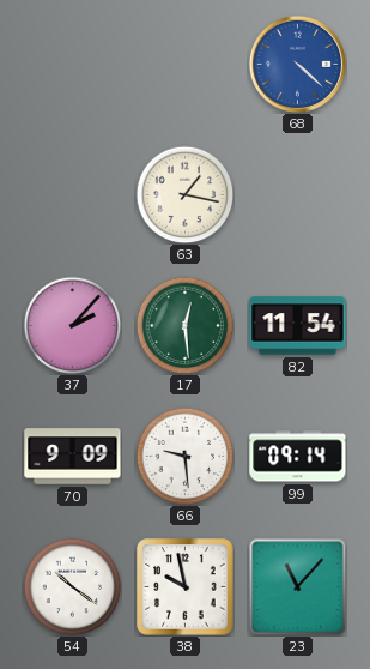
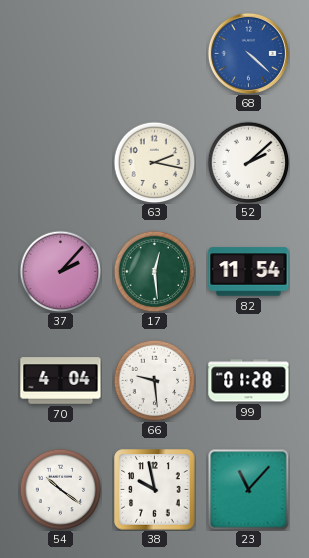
63: 1:17 -> 2:17
52: none -> 2:08
70: 9:09 -> 4:04
99: 09:14 -> 01:28
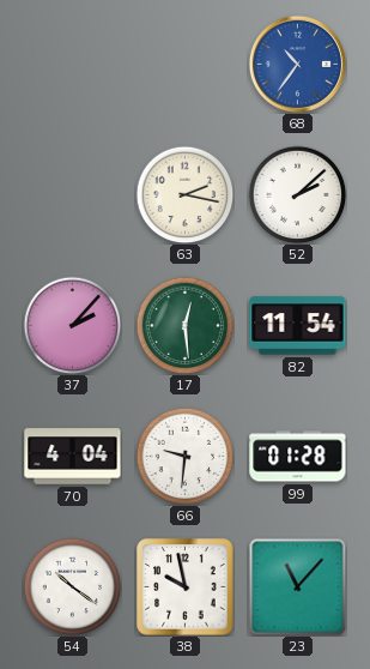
68: 4:22 -> 10:36
66: 9:29 -> 9:31
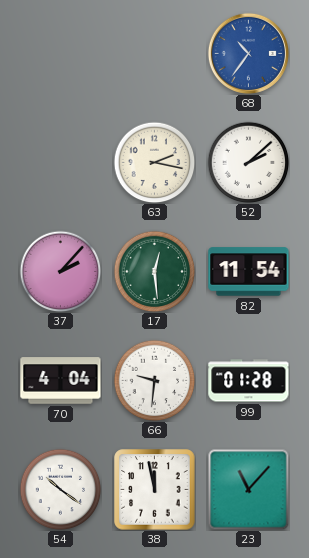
38: 9:58 -> 11:58
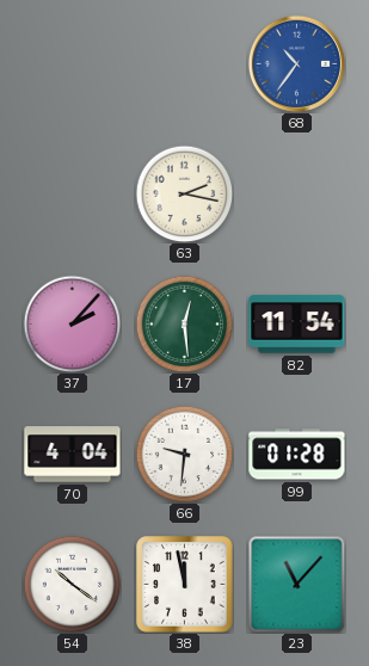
52: 2:08 -> none
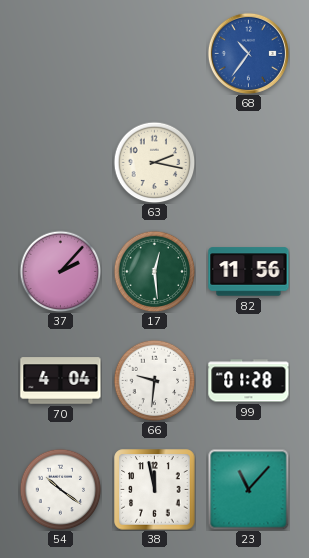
82: 11:54 -> 11:56
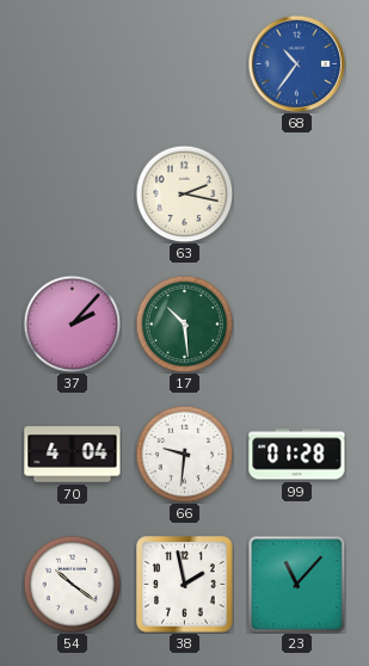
17: 12:29 -> 10:29
82: 11:56 -> none
38: 11:58 -> 1:58
